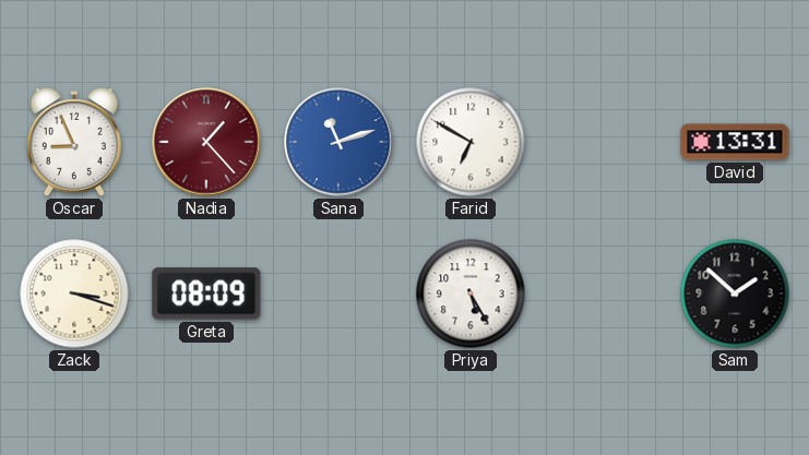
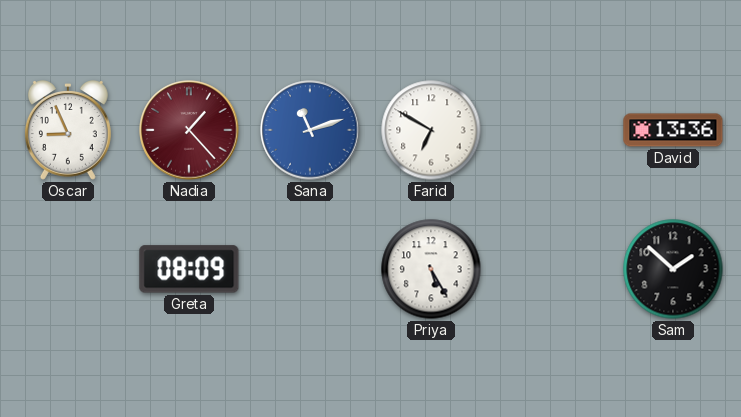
David: 13:31 -> 13:36
Zack: 3:18 -> none
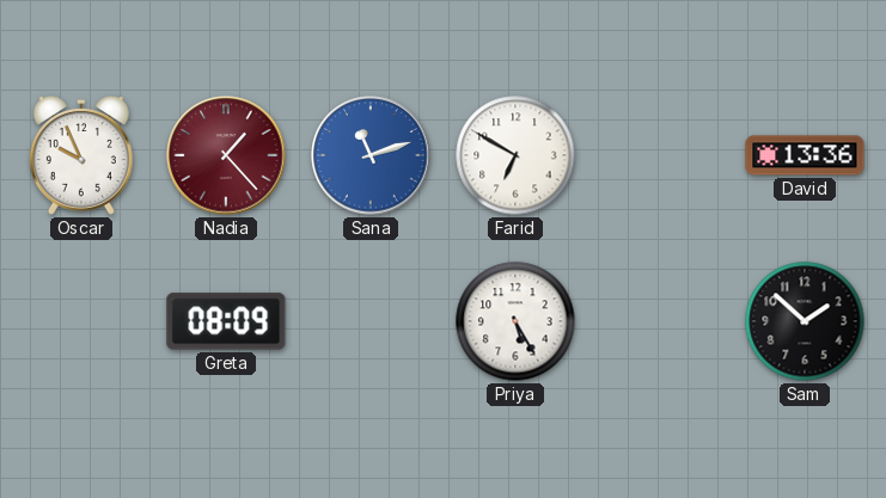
Oscar: 8:56 -> 9:56
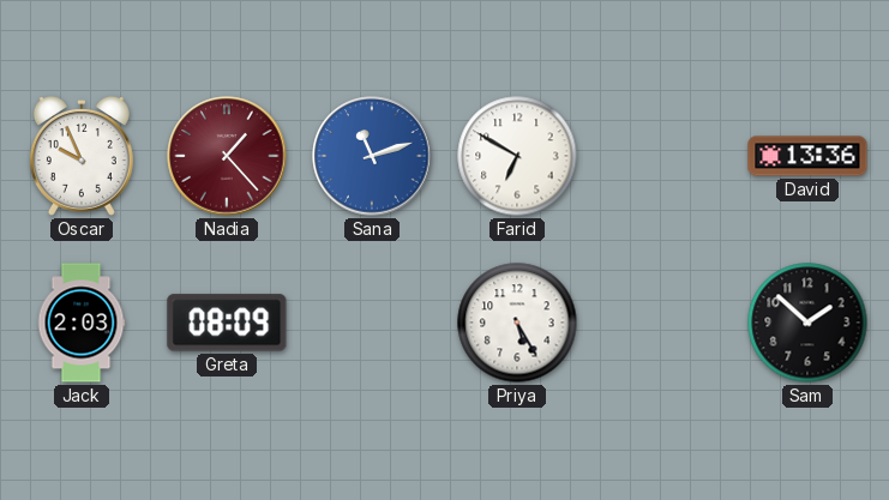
Jack: none -> 2:03
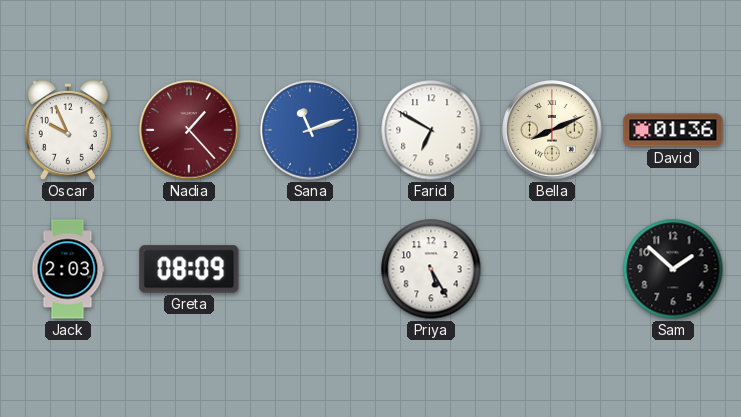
Bella: none -> 8:11
David: 13:36 -> 01:36
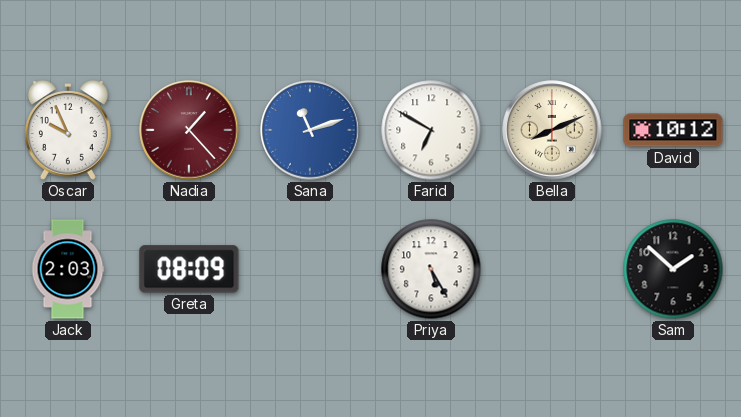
David: 01:36 -> 10:12
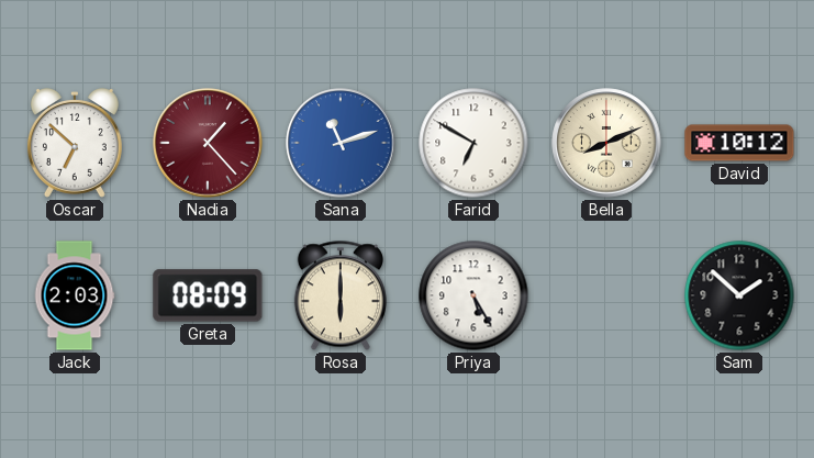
Oscar: 9:56 -> 6:52
Rosa: none -> 6:00
